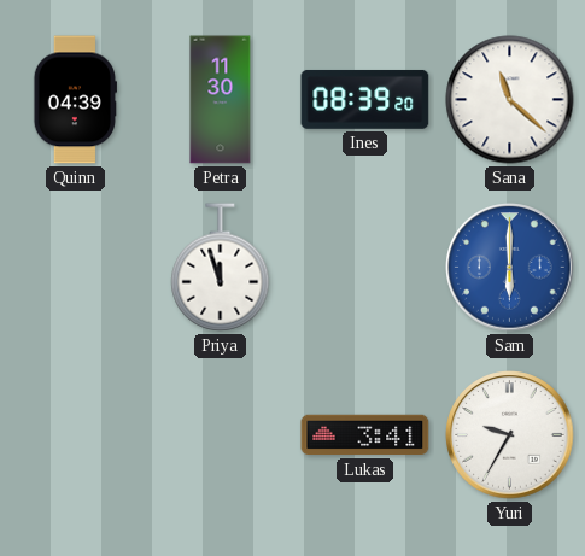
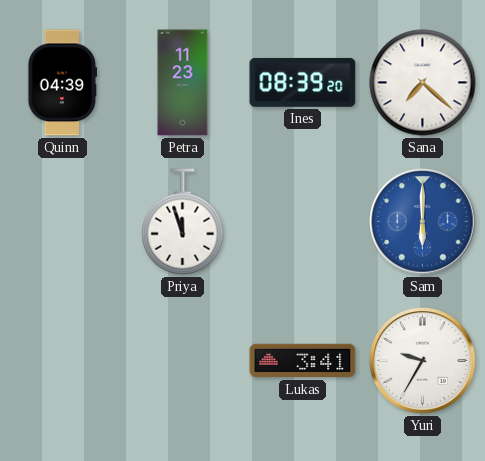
Petra: 11:30 -> 11:23
Sana: 11:22 -> 7:22
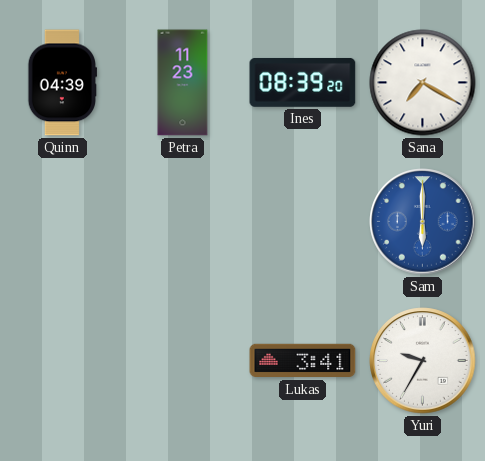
Sana: 7:22 -> 7:20
Priya: 11:57 -> none
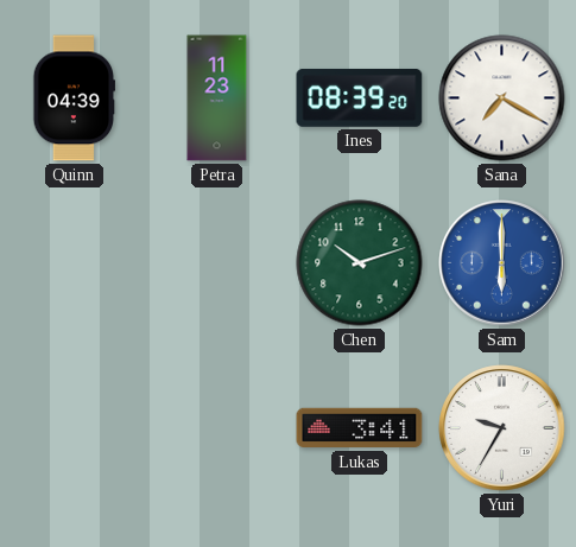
Chen: none -> 10:12
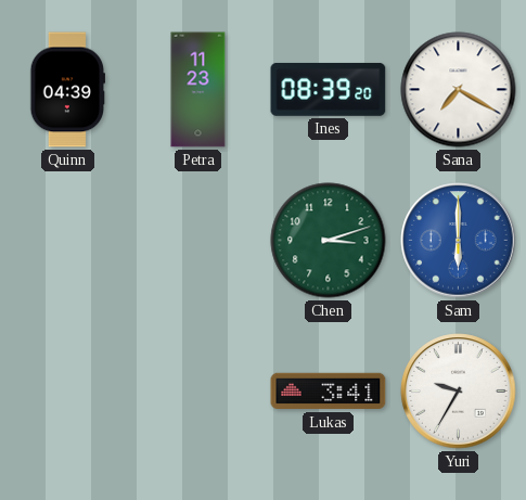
Chen: 10:12 -> 3:12
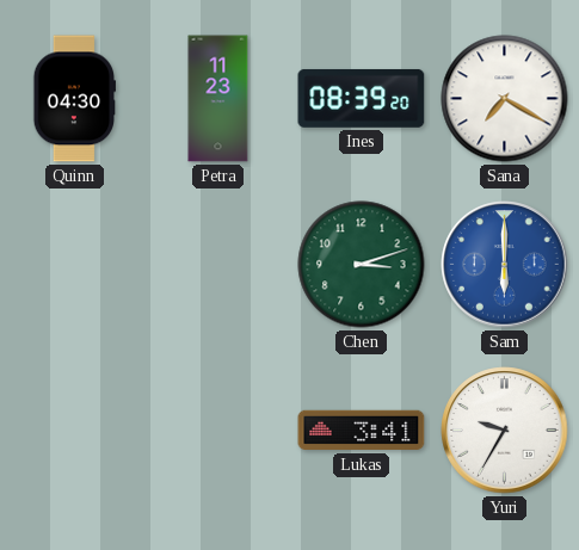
Quinn: 04:39 -> 04:30
